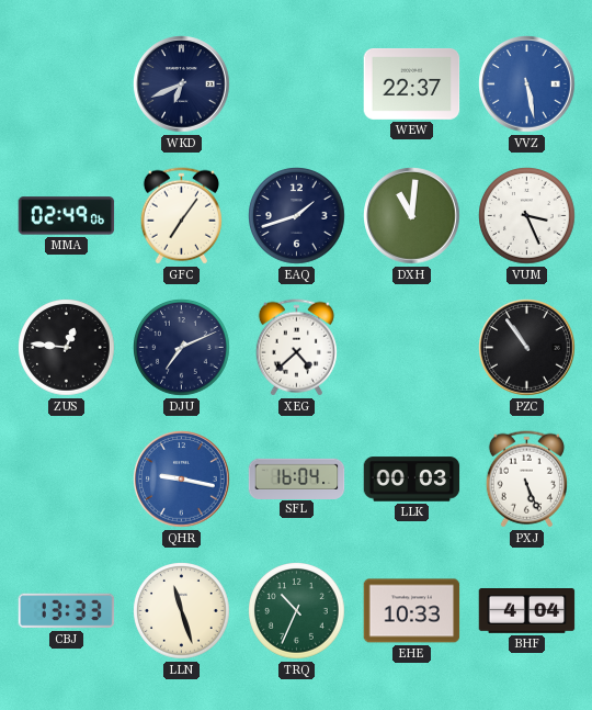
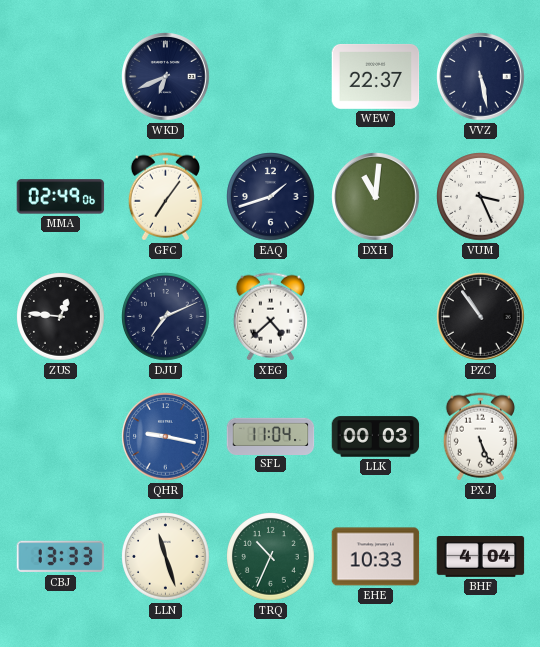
VVZ dial: blue -> navy
SFL: 16:04 -> 11:04
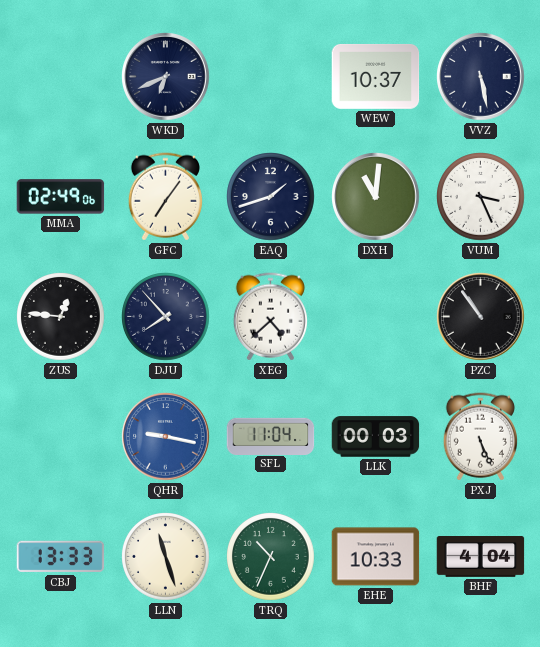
WEW: 22:37 -> 10:37
DJU: 7:11 -> 7:53
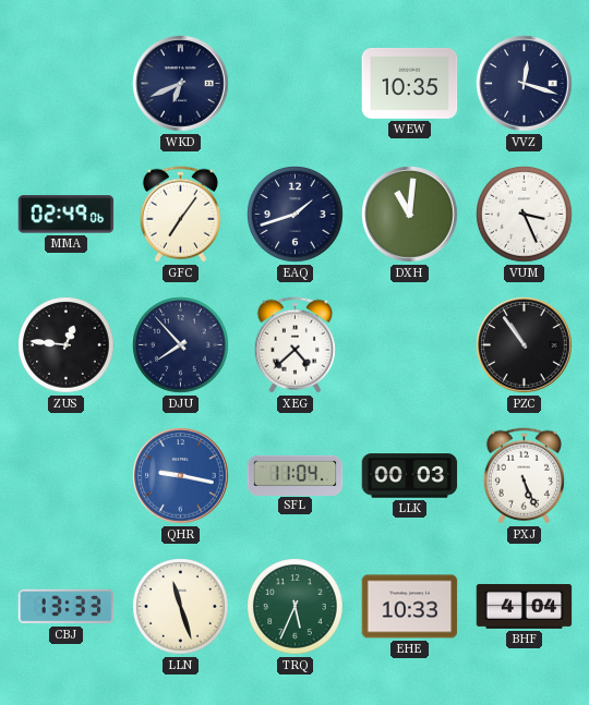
WEW: 10:37 -> 10:35
VVZ: 5:28 -> 12:18
TRQ: 10:34 -> 5:34
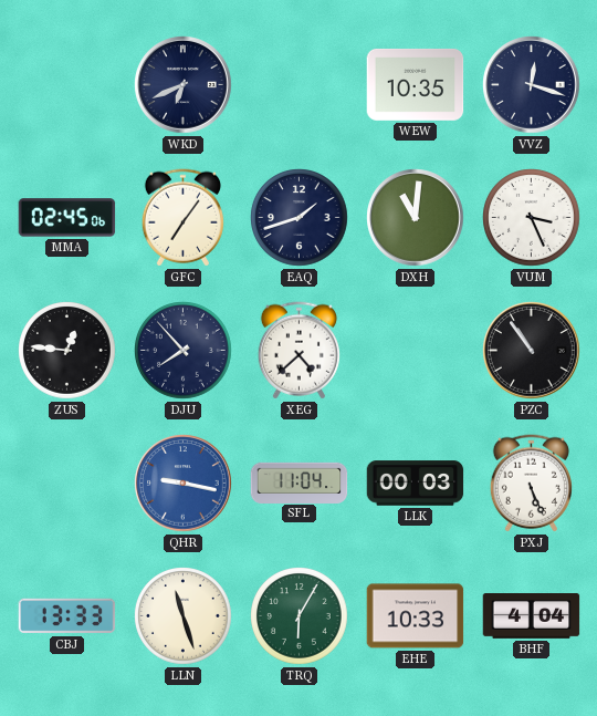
MMA: 02:49 -> 02:45
TRQ: 5:34 -> 6:05
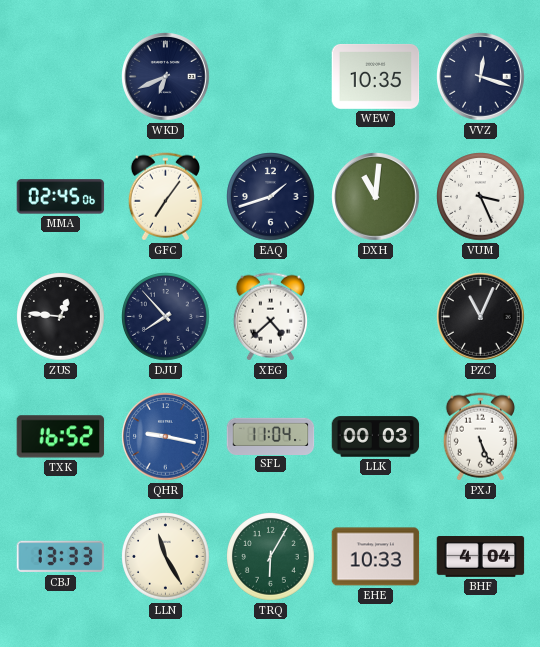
PZC: 10:54 -> 11:04
TXK: none -> 16:52
LLN: 11:27 -> 11:25
